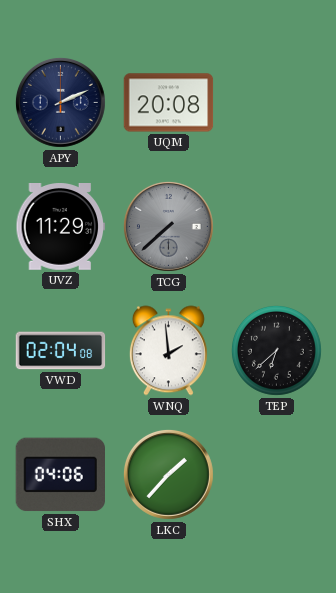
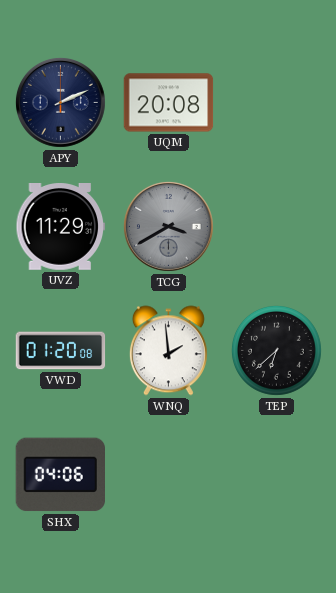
TCG: 7:38 -> 3:40
VWD: 02:04 -> 01:20
LKC: 1:37 -> none
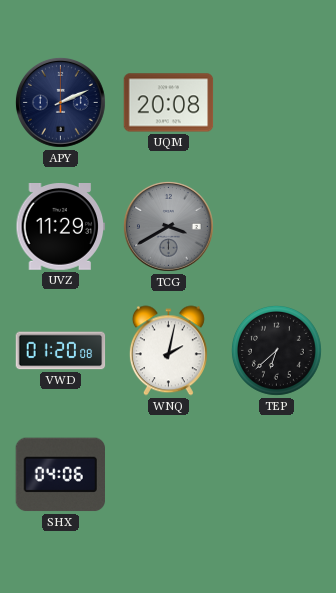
WNQ: 1:59 -> 2:02
